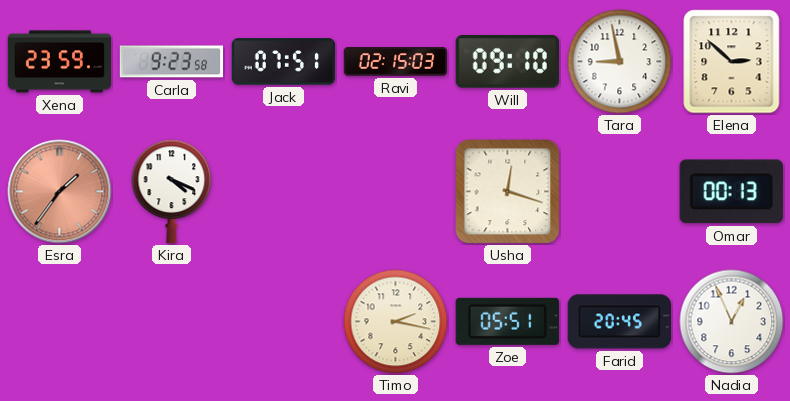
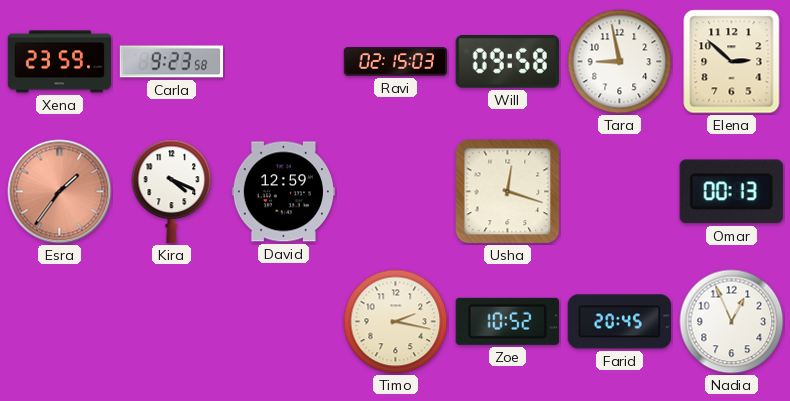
Jack: 07:51 -> none
Will: 09:10 -> 09:58
David: none -> 12:59
Zoe: 05:51 -> 10:52
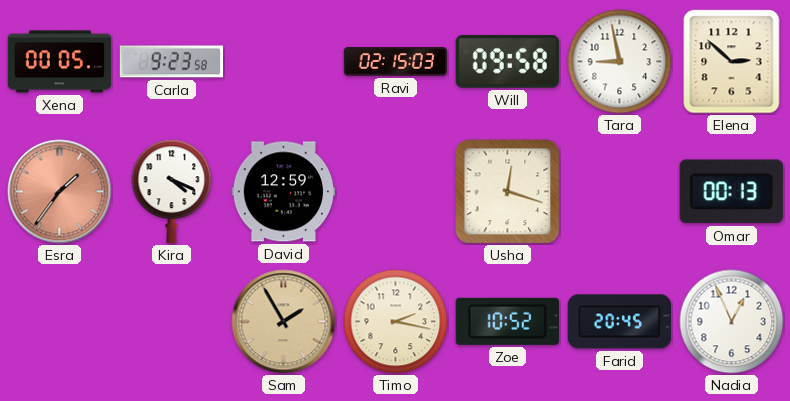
Xena: 23:59 -> 00:05
Sam: none -> 1:55
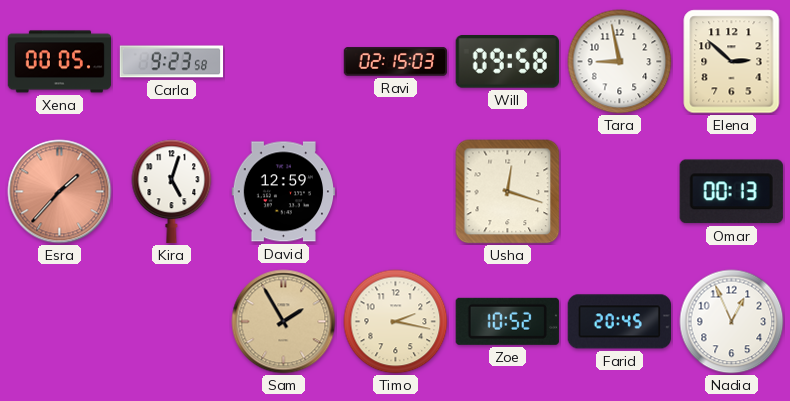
Esra: 1:36 -> 1:37
Kira: 4:19 -> 5:03
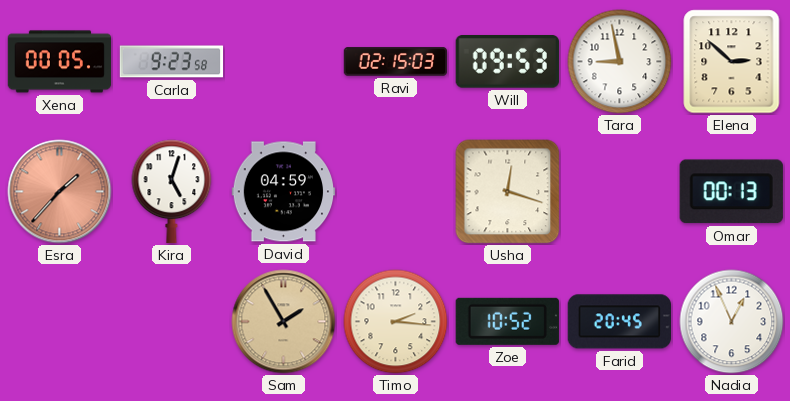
Will: 09:58 -> 09:53
David: 12:59 -> 04:59
Timo: 2:17 -> 2:16
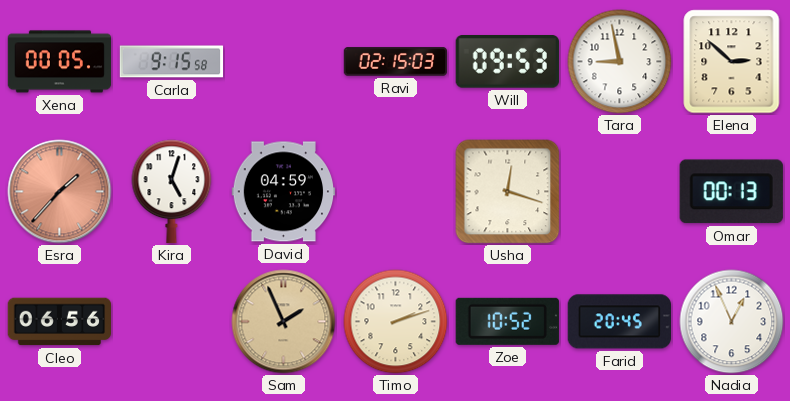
Carla: 9:23 -> 9:15
Cleo: none -> 06:56
Sam: 1:55 -> 1:56
Timo: 2:16 -> 2:12
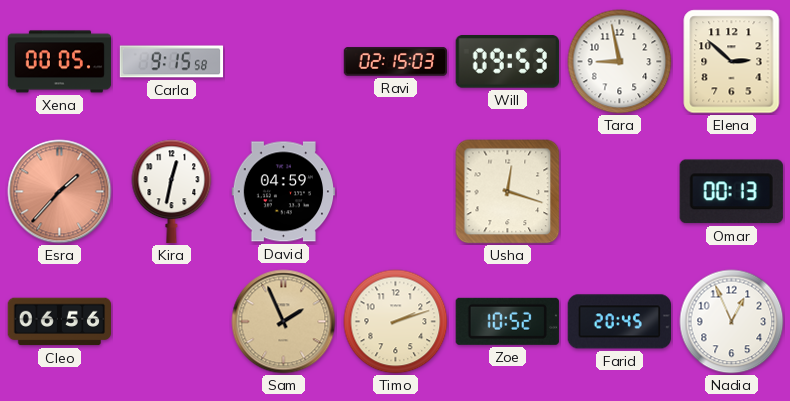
Kira: 5:03 -> 12:32
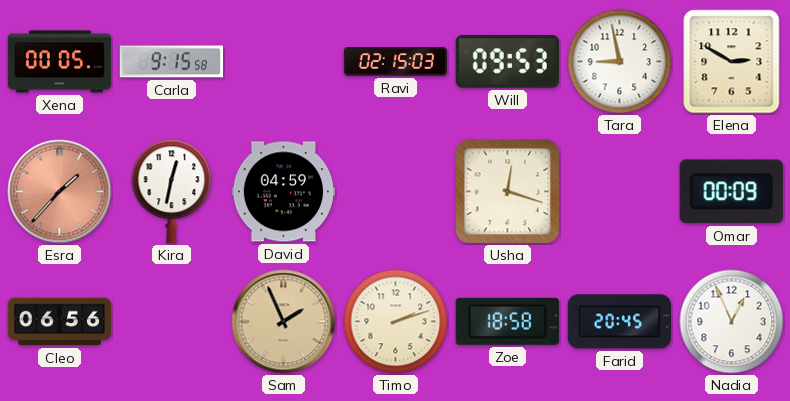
Elena: 2:52 -> 2:50
Omar: 00:13 -> 00:09
Zoe: 10:52 -> 18:58
